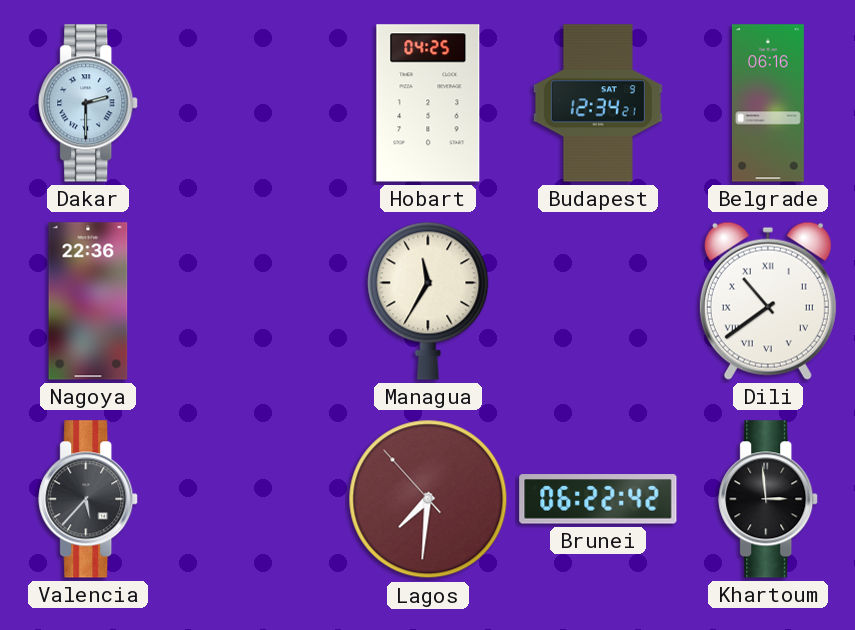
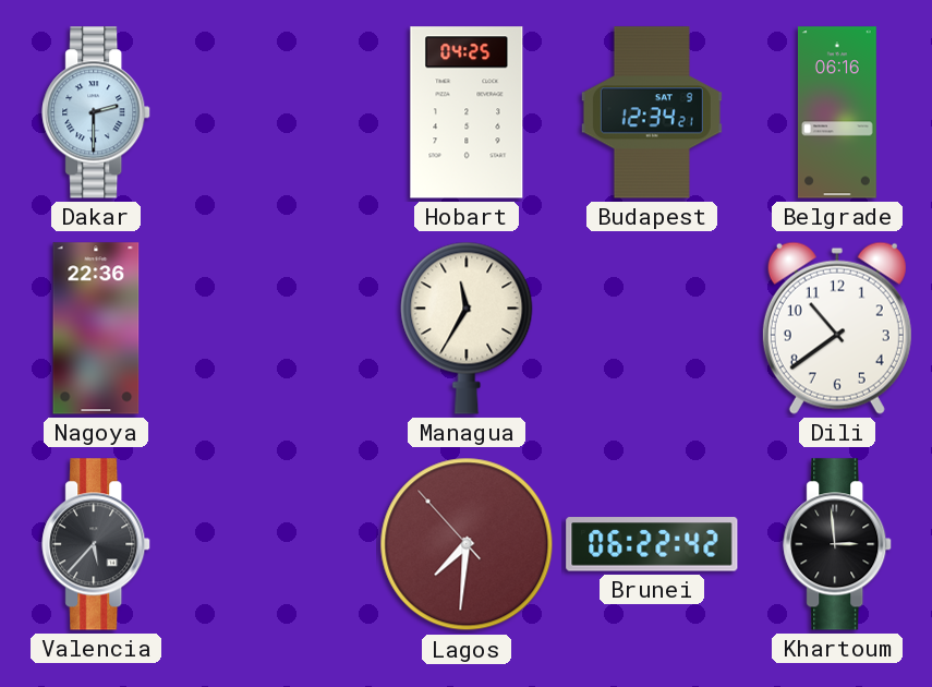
Dili numerals: Roman -> Arabic
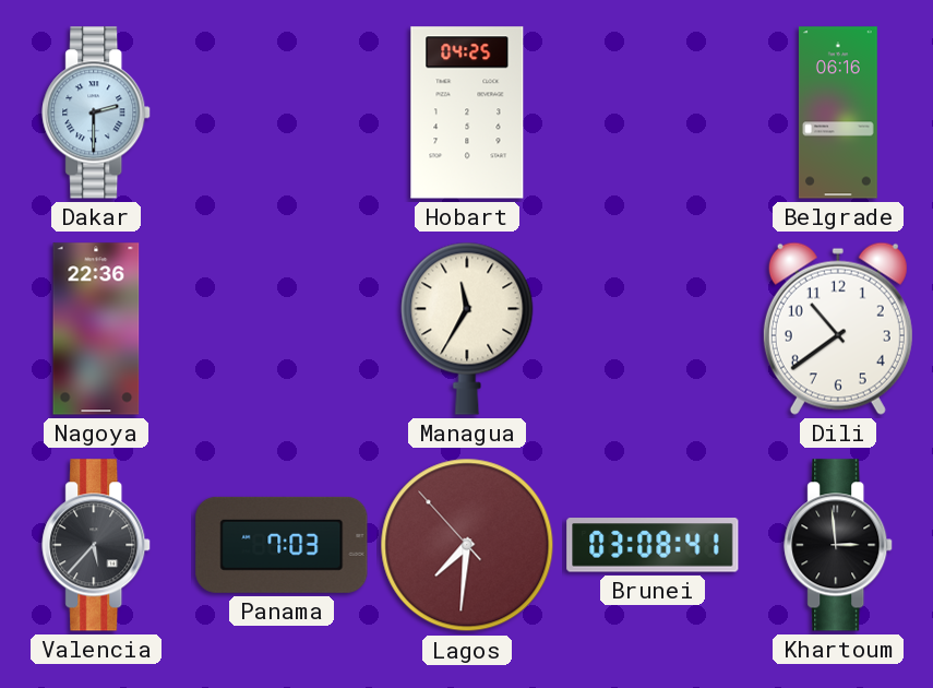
Budapest: 12:34 -> none
Panama: none -> 7:03
Brunei: 06:22 -> 03:08
